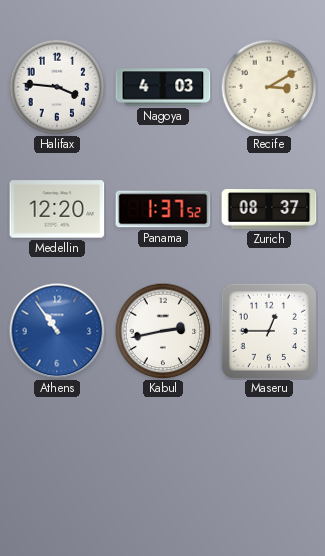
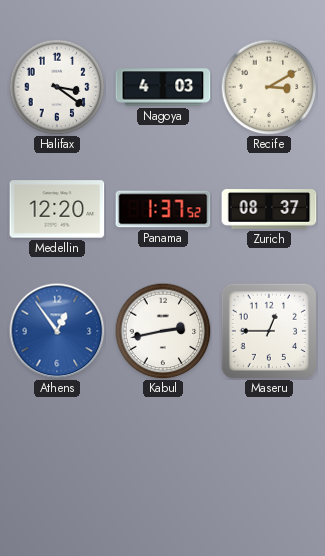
Halifax: 3:46 -> 3:21
Athens: 10:54 -> 12:54
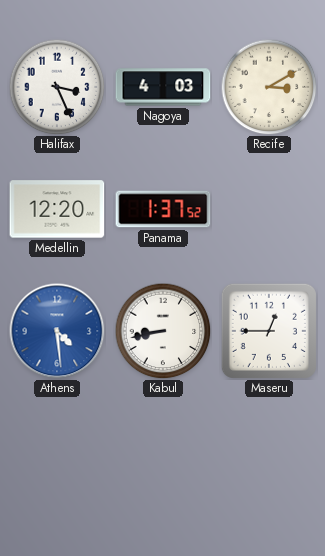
Halifax: 3:21 -> 3:26
Zurich: 08:37 -> none
Athens: 12:54 -> 4:29
Kabul: 2:43 -> 8:43
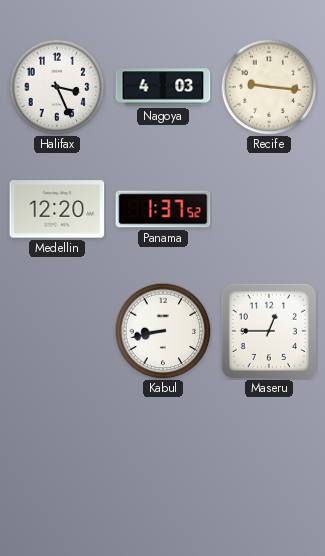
Recife: 3:10 -> 9:16
Athens: 4:29 -> none
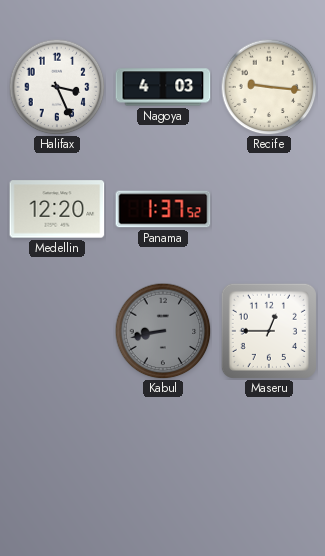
Kabul dial: white -> grey
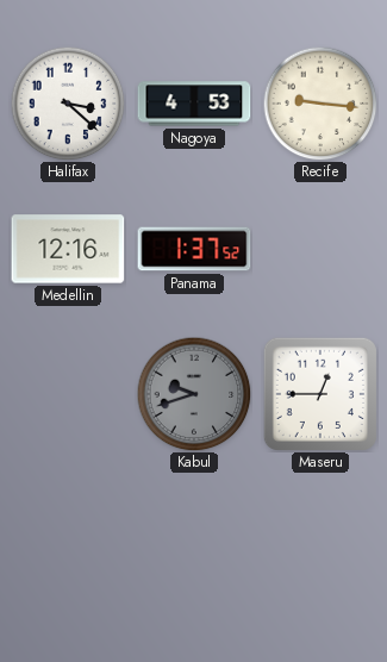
Halifax: 3:26 -> 3:22
Nagoya: 4:03 -> 4:53
Medellin: 12:20 -> 12:16
Kabul: 8:43 -> 9:42
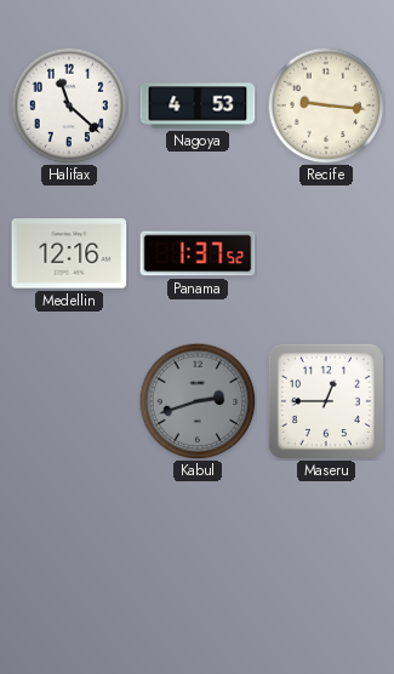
Halifax: 3:22 -> 11:22
Kabul: 9:42 -> 2:42
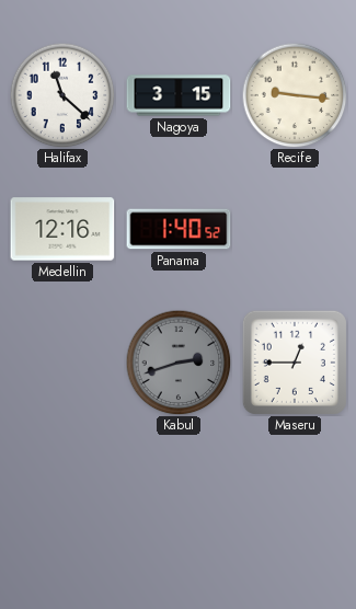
Nagoya: 4:53 -> 3:15
Panama: 1:37 -> 1:40
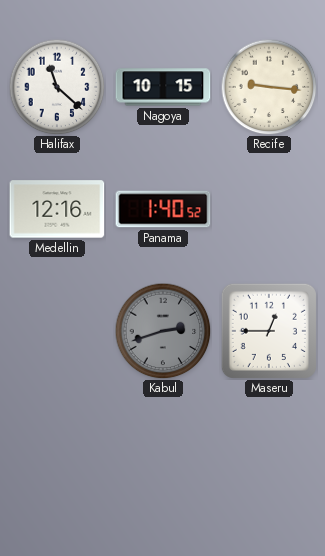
Nagoya: 3:15 -> 10:15
